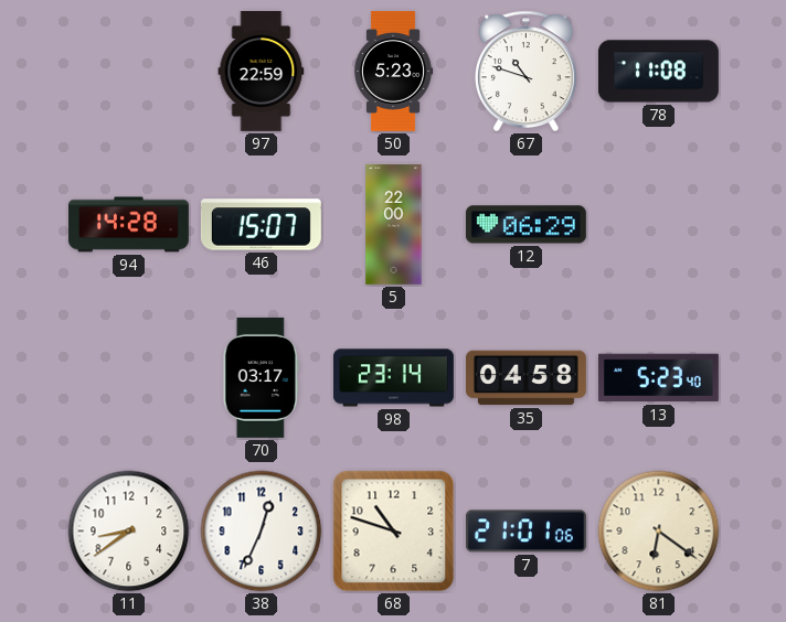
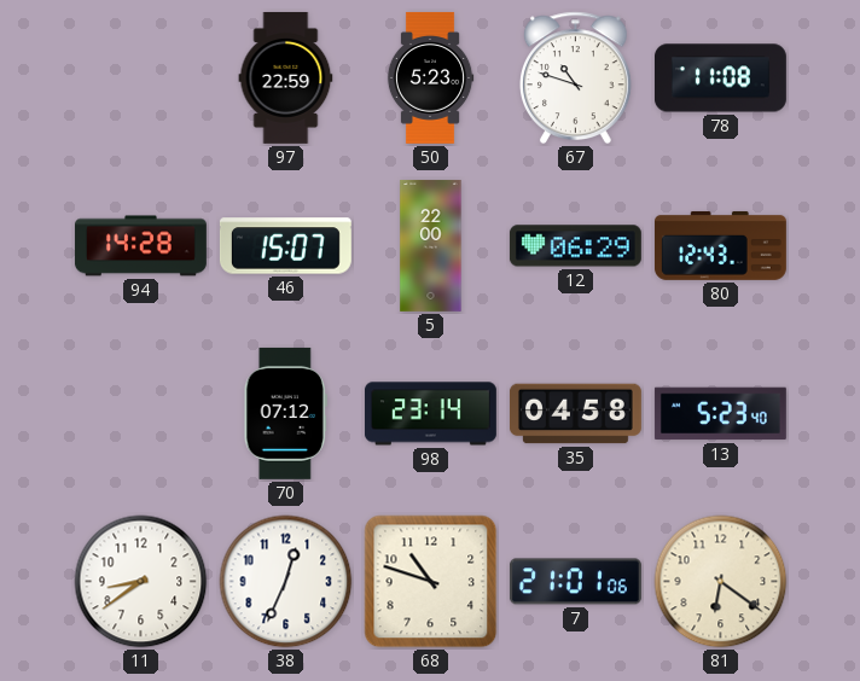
80: none -> 12:43
70: 03:17 -> 07:12
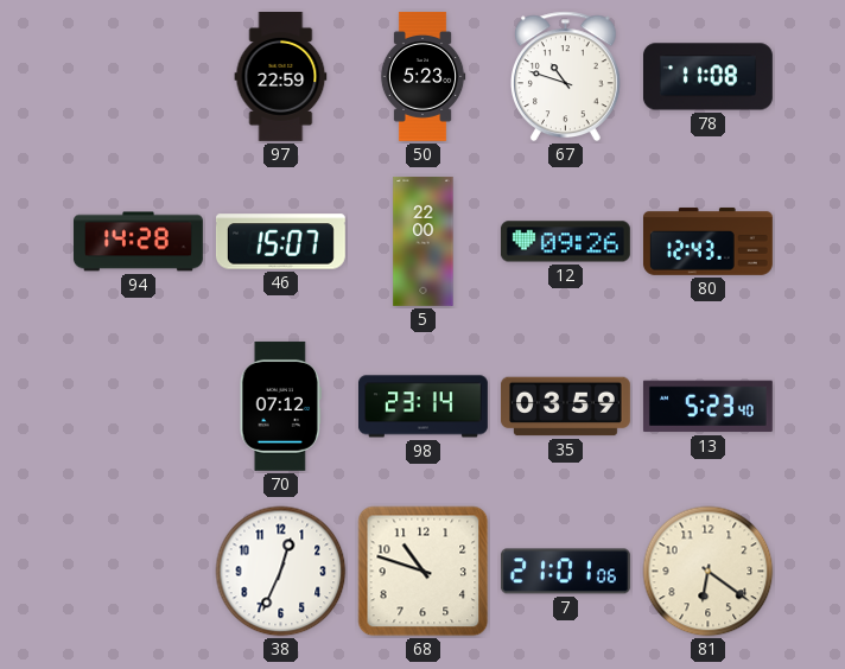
12: 06:29 -> 09:26
35: 04:58 -> 03:59
11: 8:39 -> none
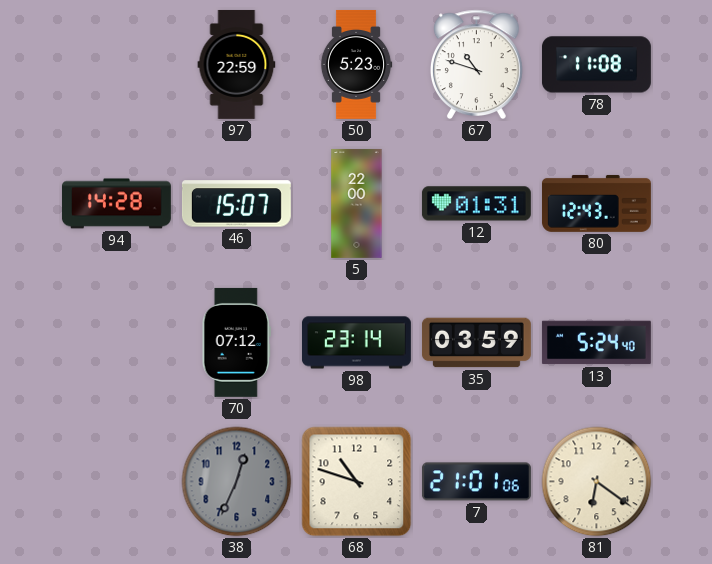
12: 09:26 -> 01:31
13: 5:23 -> 5:24
38 dial: white -> grey
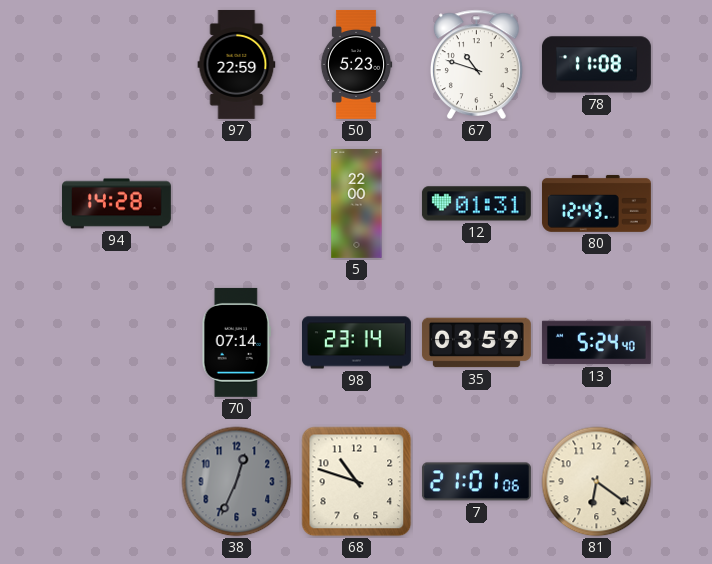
46: 15:07 -> none
70: 07:12 -> 07:14
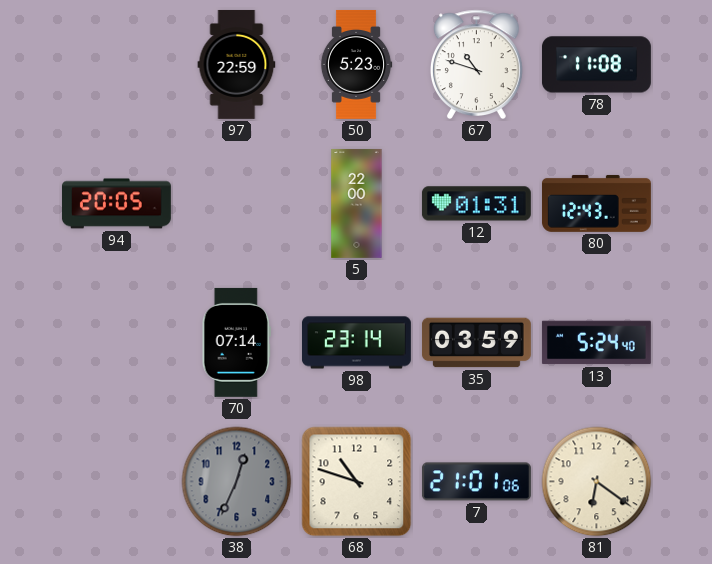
94: 14:28 -> 20:05
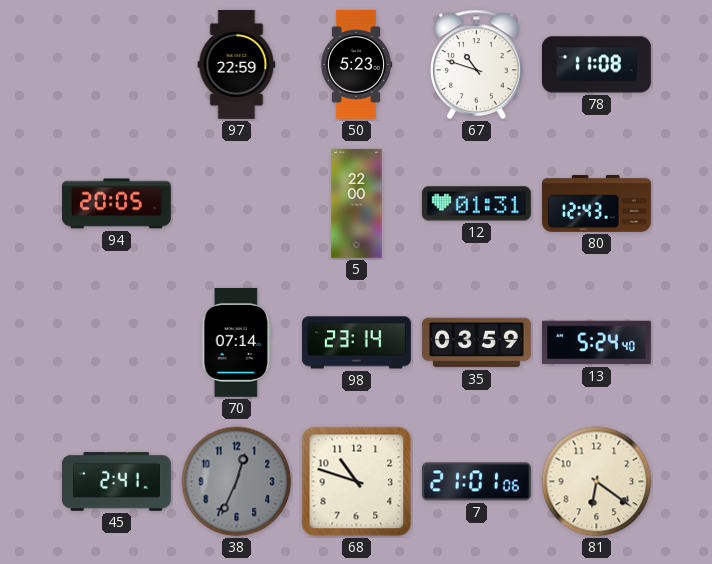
45: none -> 2:41
